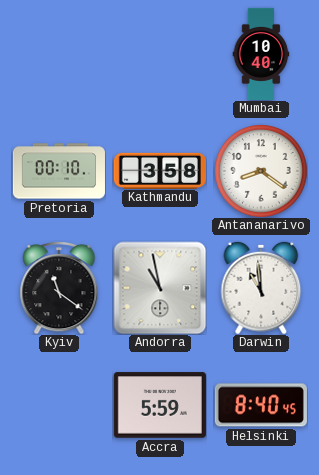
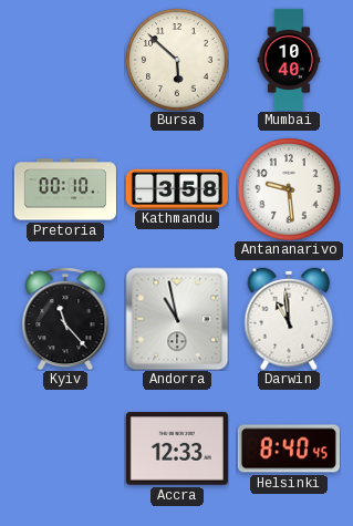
Bursa: none -> 5:52
Antananarivo: 8:21 -> 9:29
Kyiv: 11:21 -> 11:23
Accra: 5:59 -> 12:33
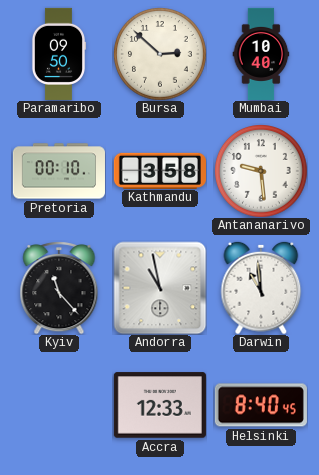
Paramaribo: none -> 09:50
Bursa: 5:52 -> 2:52
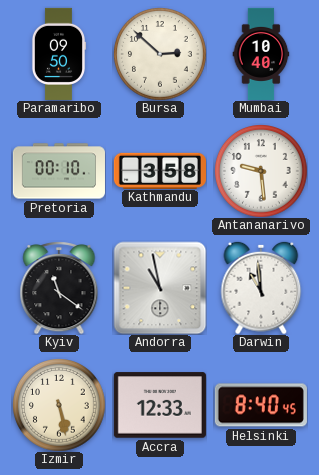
Kyiv: 11:23 -> 11:21
Izmir: none -> 5:28
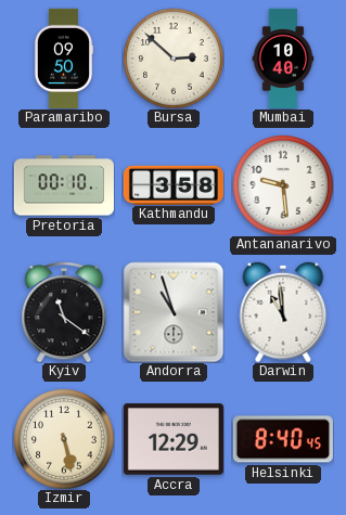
Andorra: 10:58 -> 10:57
Accra: 12:33 -> 12:29
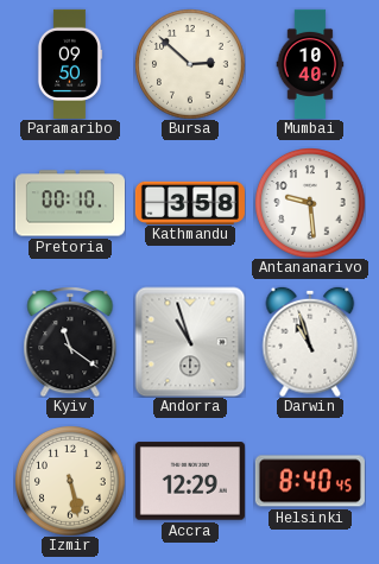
Darwin: 10:59 -> 10:57
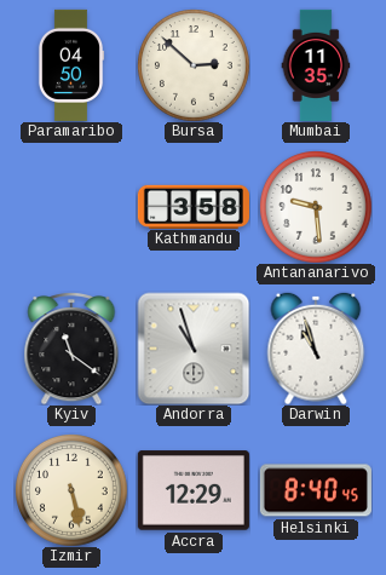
Paramaribo: 09:50 -> 04:50
Mumbai: 10:40 -> 11:35
Pretoria: 00:10 -> none
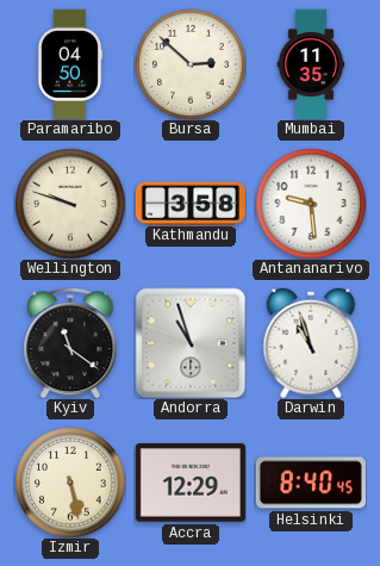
Wellington: none -> 9:48
